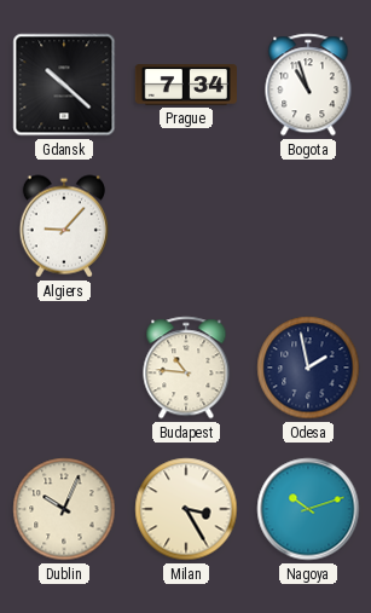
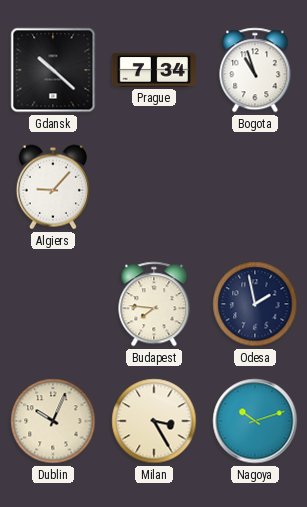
Budapest: 10:46 -> 7:46
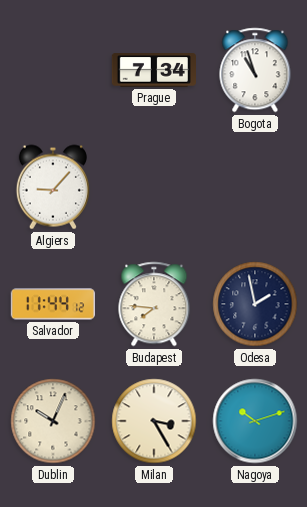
Gdansk: 10:22 -> none
Salvador: none -> 11:44
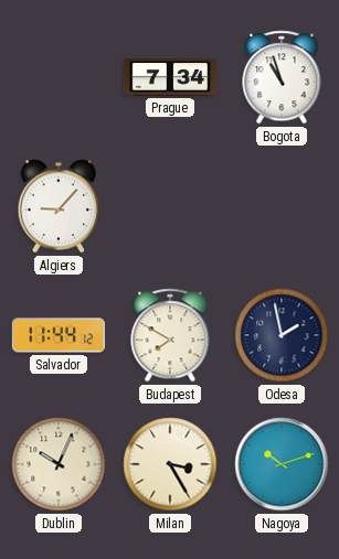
Budapest: 7:46 -> 7:50
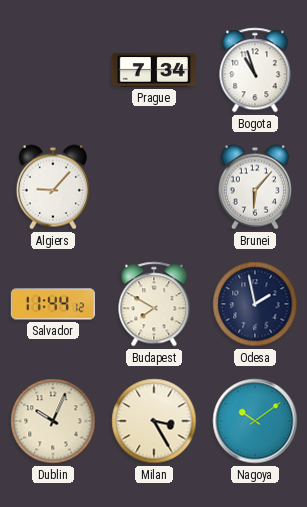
Brunei: none -> 6:07
Nagoya: 10:12 -> 10:09
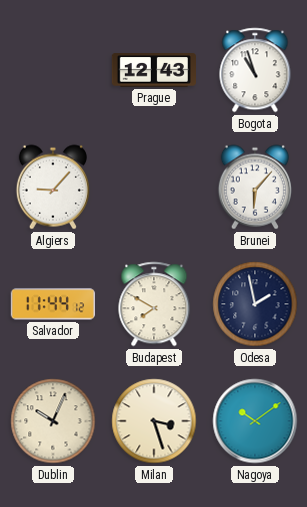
Prague: 7:34 -> 12:43
Milan: 3:25 -> 3:27
